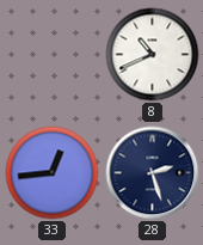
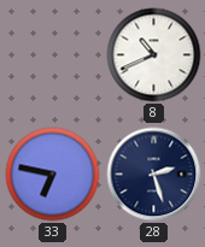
33: 12:44 -> 6:47
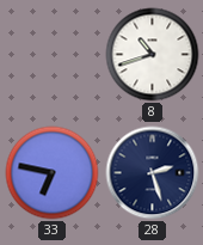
8: 10:41 -> 10:42
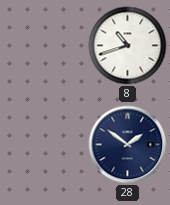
33: 6:47 -> none
28: 2:27 -> 1:51
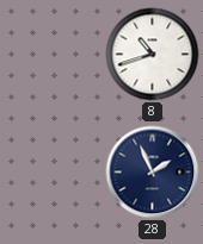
28: 1:51 -> 1:56
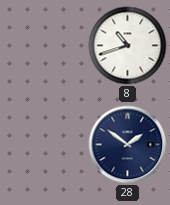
28: 1:56 -> 1:51
